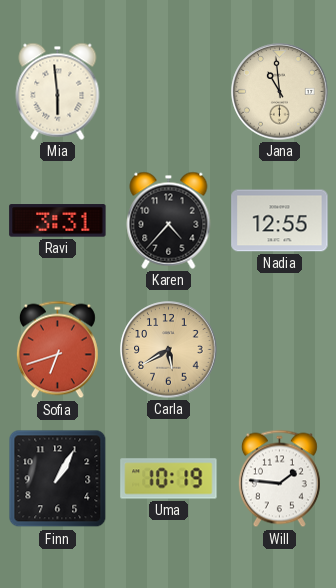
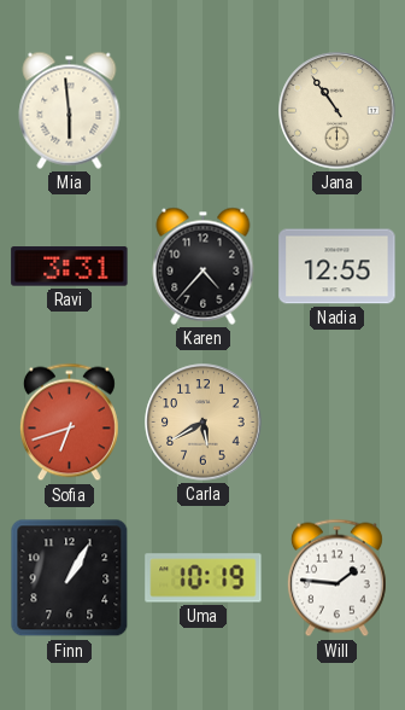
Jana: 10:59 -> 10:54
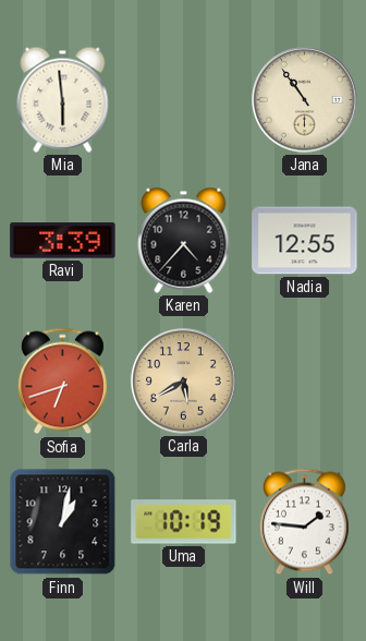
Ravi: 3:31 -> 3:39
Finn: 1:05 -> 1:02
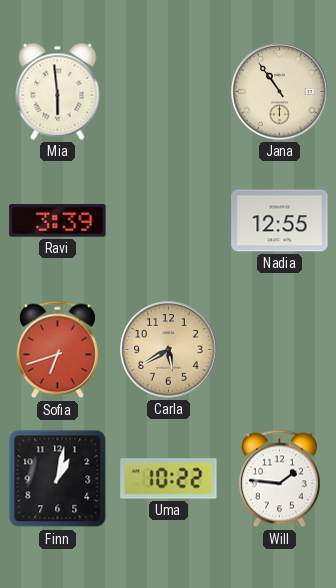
Karen: 4:37 -> none
Uma: 10:19 -> 10:22
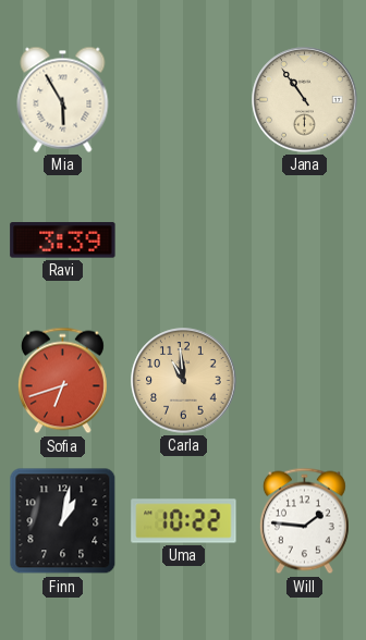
Mia: 5:59 -> 5:55
Nadia: 12:55 -> none
Carla: 5:40 -> 10:59
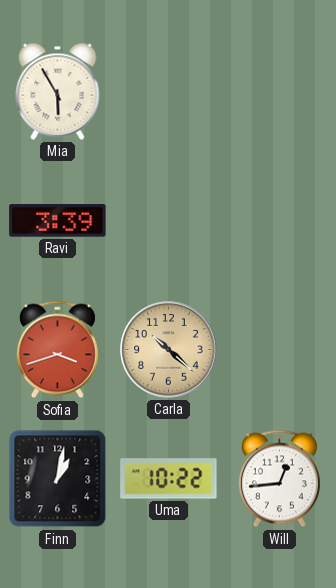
Jana: 10:54 -> none
Sofia: 6:42 -> 3:42
Carla: 10:59 -> 10:22
Will: 1:46 -> 12:44
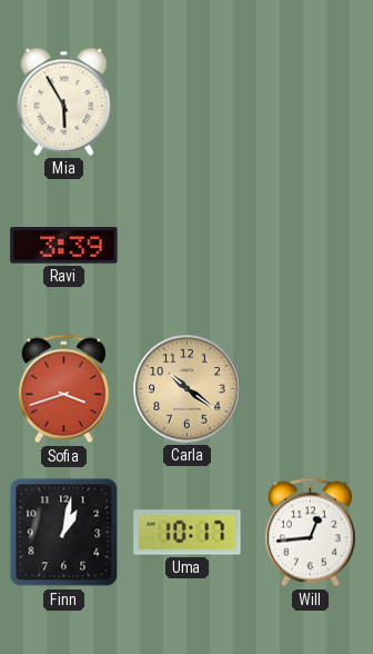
Carla: 10:22 -> 10:21
Uma: 10:22 -> 10:17
